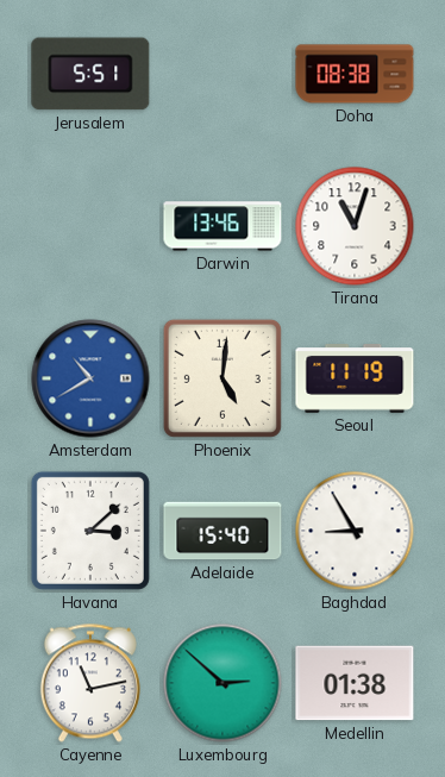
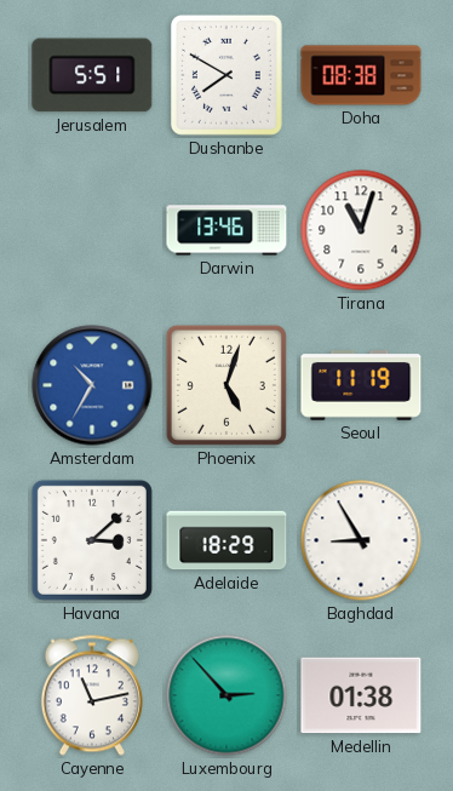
Dushanbe: none -> 7:50
Amsterdam: 10:40 -> 10:35
Phoenix: 5:01 -> 5:03
Adelaide: 15:40 -> 18:29
Luxembourg: 2:52 -> 2:53
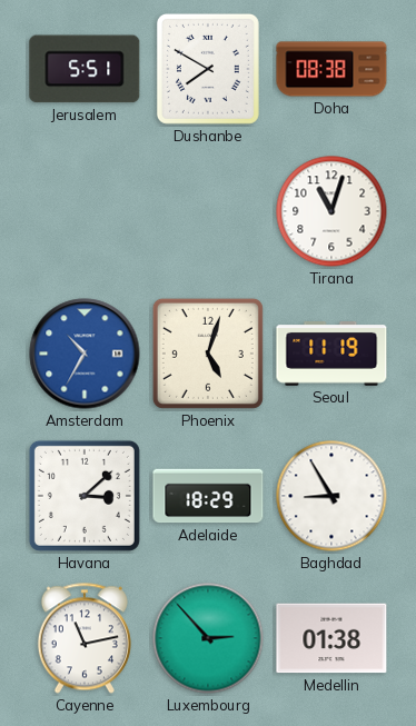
Darwin: 13:46 -> none
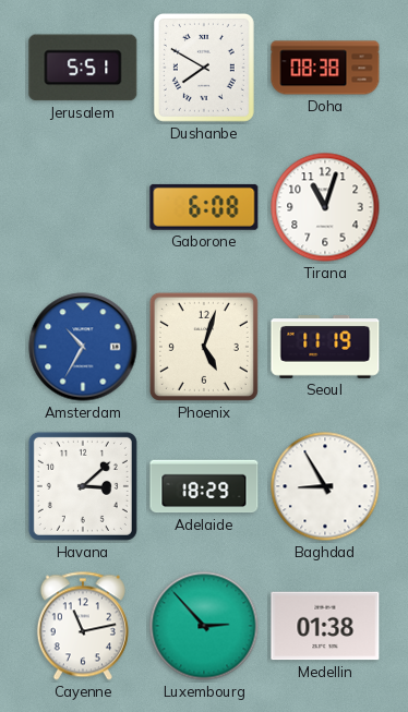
Gaborone: none -> 6:08
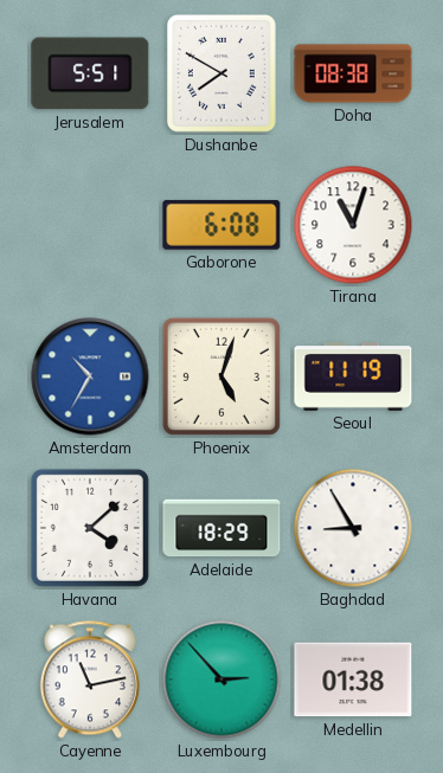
Havana: 3:08 -> 4:08
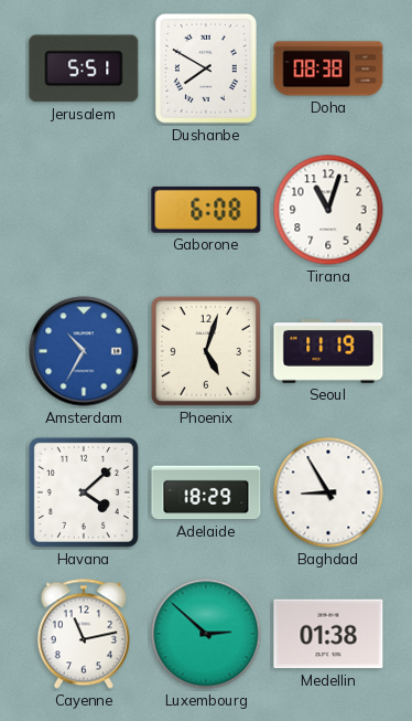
Luxembourg: 2:53 -> 2:52
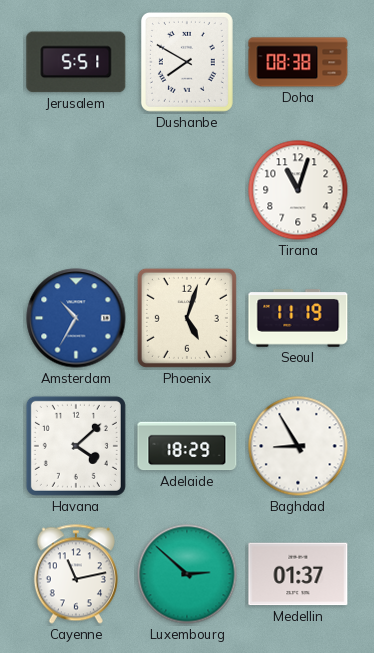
Gaborone: 6:08 -> none
Medellin: 01:38 -> 01:37
